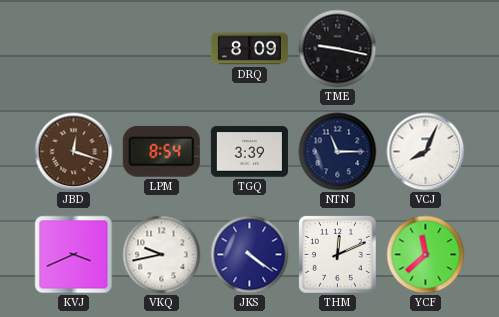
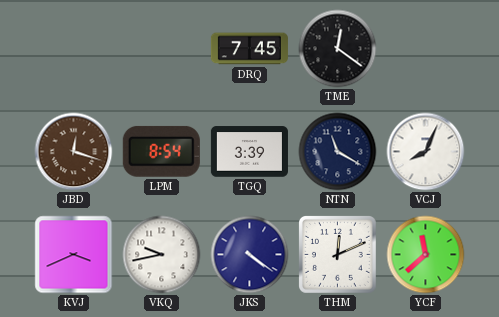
DRQ: 8:09 -> 7:45
TME: 9:17 -> 12:21
NTN: 11:15 -> 11:20
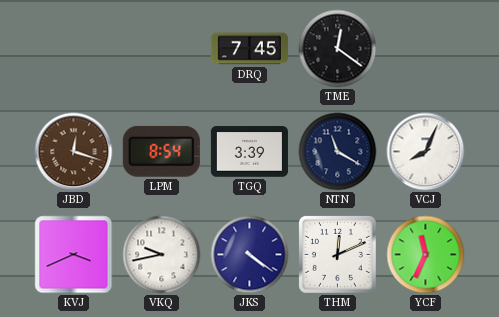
YCF: 11:38 -> 11:34
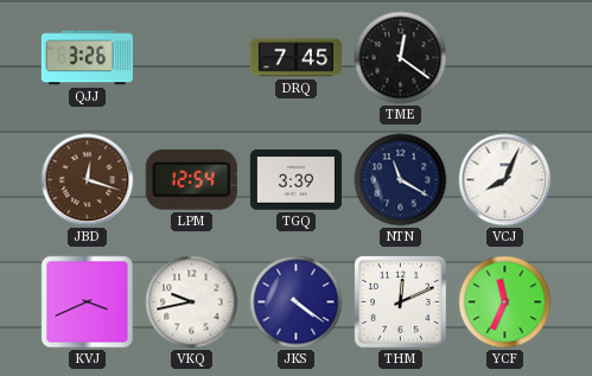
QJJ: none -> 3:26
LPM: 8:54 -> 12:54
